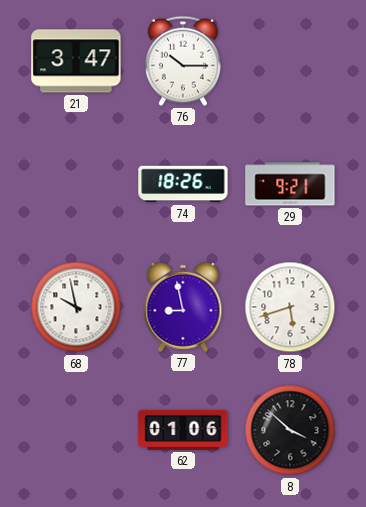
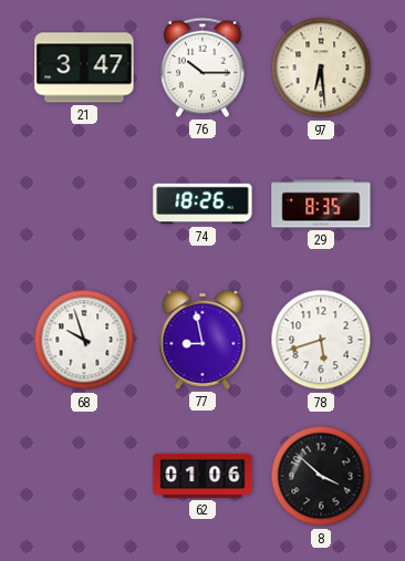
97: none -> 6:29
29: 9:21 -> 8:35
68: 9:58 -> 9:57
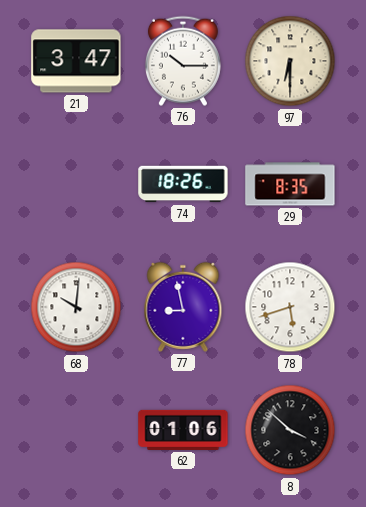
97: 6:29 -> 6:30
68: 9:57 -> 10:01
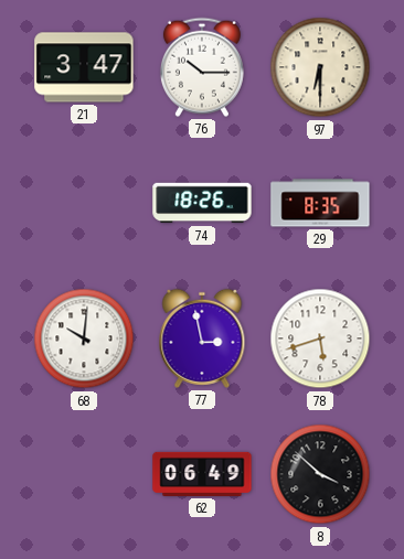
77: 8:58 -> 2:58
62: 01:06 -> 06:49
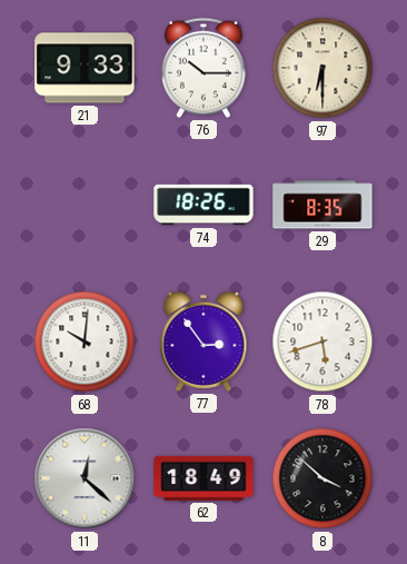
21: 3:47 -> 9:33
77: 2:58 -> 2:54
11: none -> 12:22
62: 06:49 -> 18:49
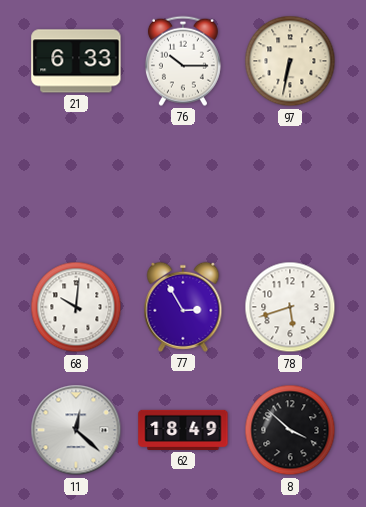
21: 9:33 -> 6:33
97: 6:30 -> 6:32
74: 18:26 -> none
29: 8:35 -> none
77: 2:54 -> 2:55
